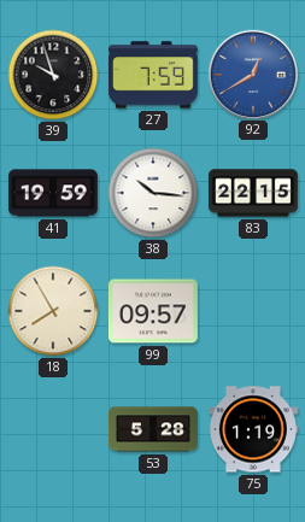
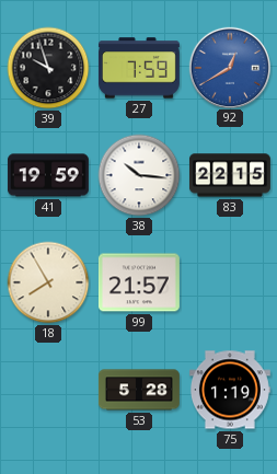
99: 09:57 -> 21:57
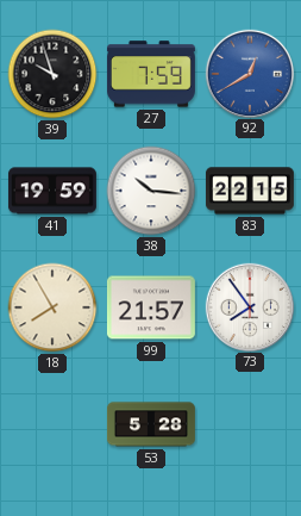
73: none -> 7:54
75: 1:19 -> none
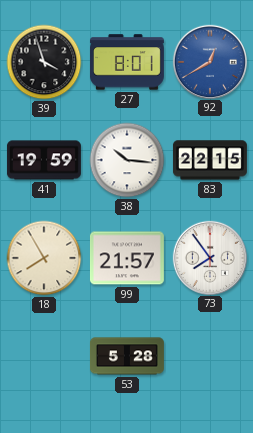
39: 9:57 -> 3:57
27: 7:59 -> 8:01
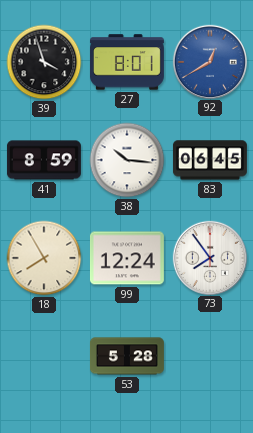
41: 19:59 -> 8:59
83: 22:15 -> 06:45
99: 21:57 -> 12:24
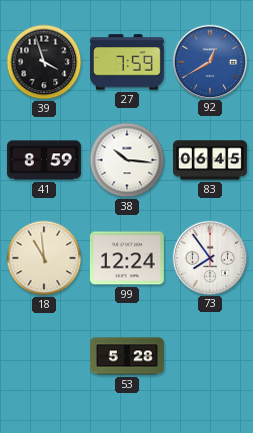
27: 8:01 -> 7:59
18: 7:55 -> 10:59
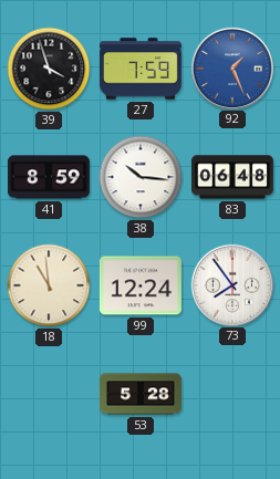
92: 12:40 -> 1:26
83: 06:45 -> 06:48
